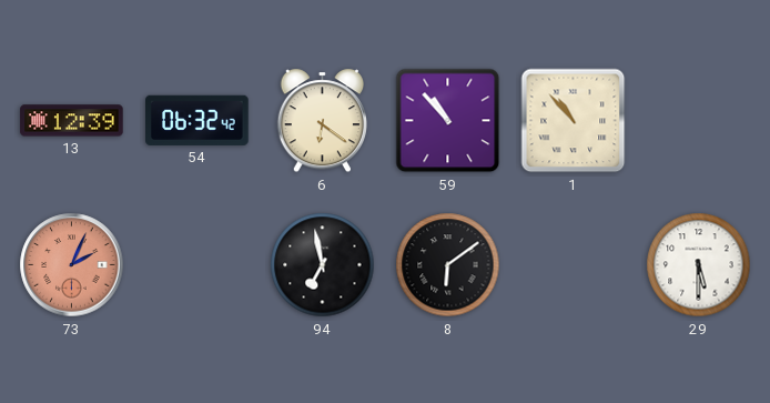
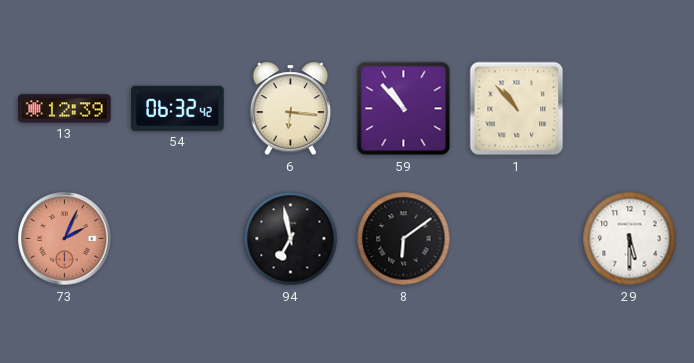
6: 6:21 -> 6:16
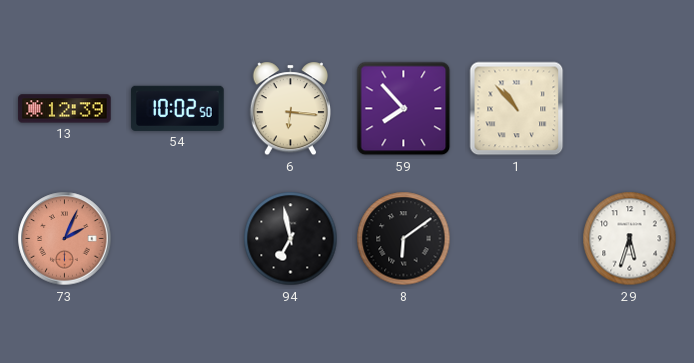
54: 06:32 -> 10:02
59: 10:53 -> 7:53
29: 5:30 -> 5:33
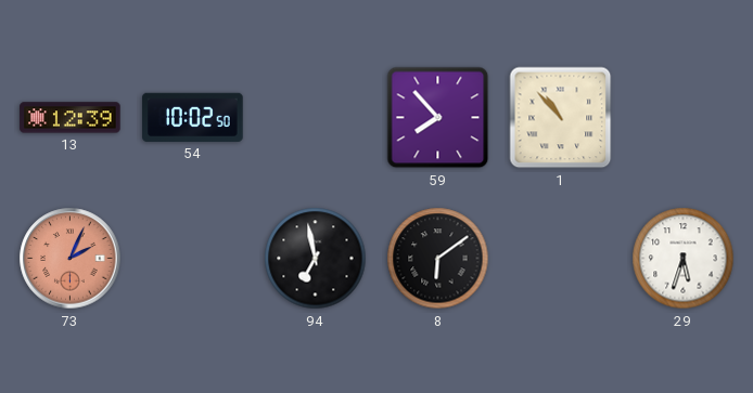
6: 6:16 -> none
